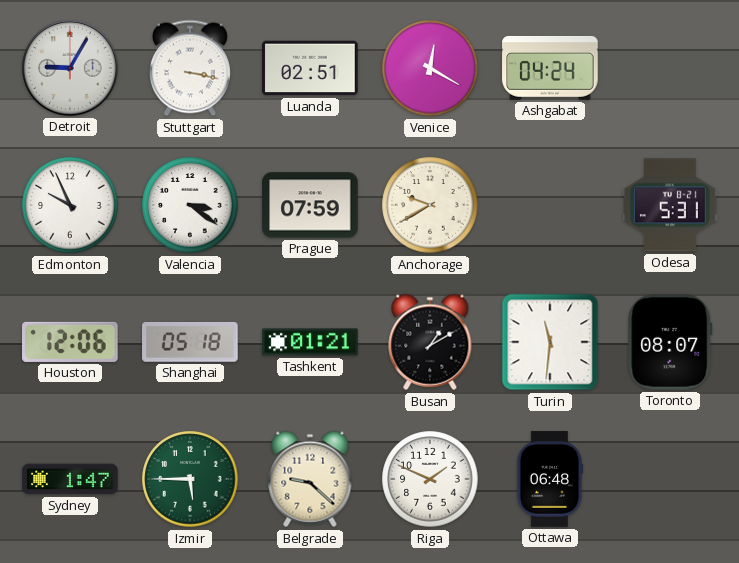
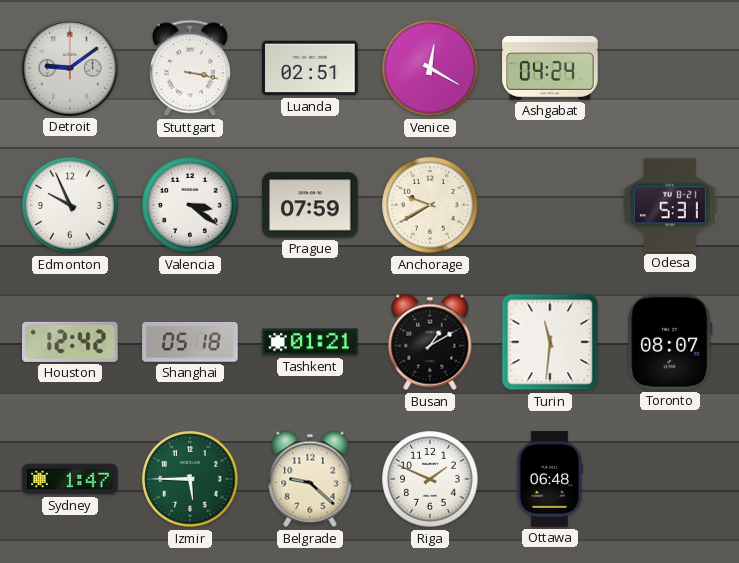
Detroit: 9:05 -> 9:09
Houston: 12:06 -> 12:42
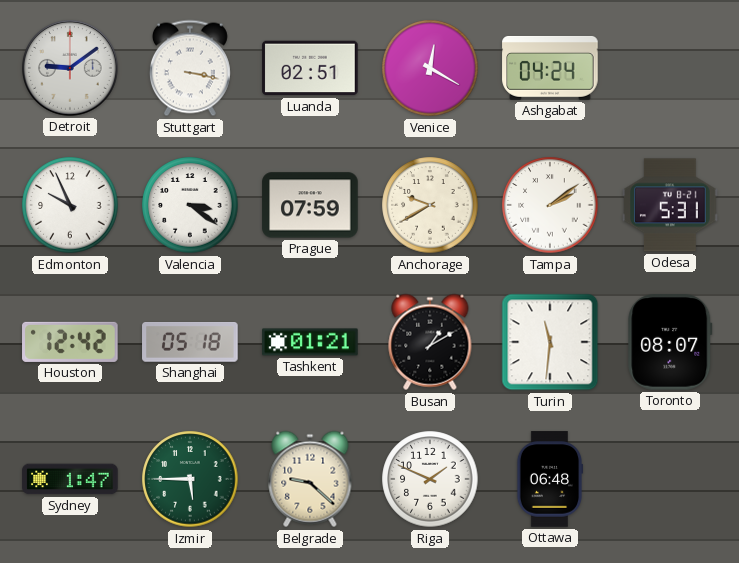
Tampa: none -> 2:09
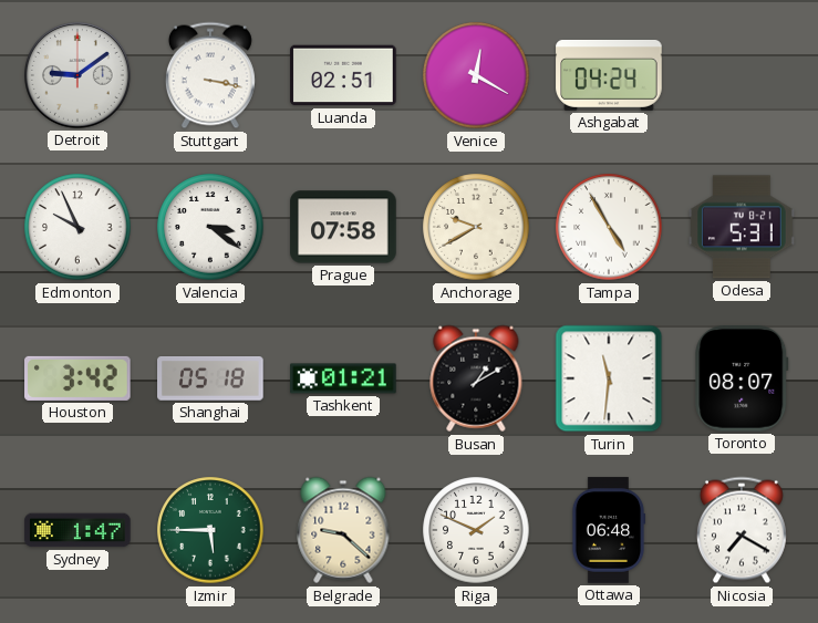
Prague: 07:59 -> 07:58
Tampa: 2:09 -> 4:55
Houston: 12:42 -> 3:42
Nicosia: none -> 7:20
